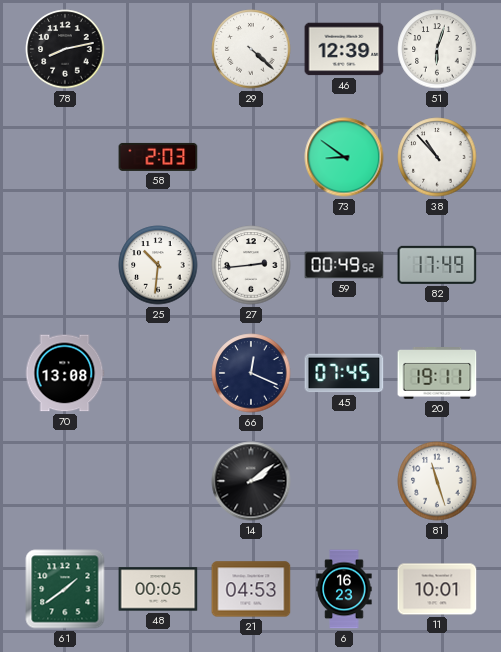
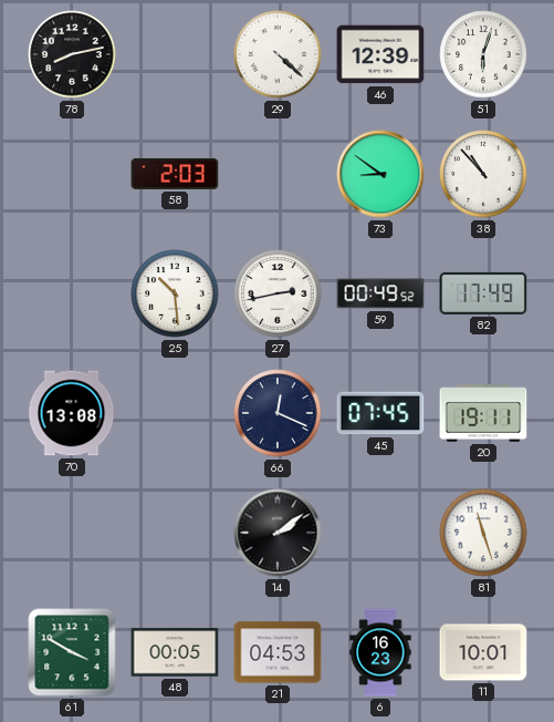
25: 10:31 -> 10:29
27: 2:44 -> 2:43
61: 1:39 -> 3:50
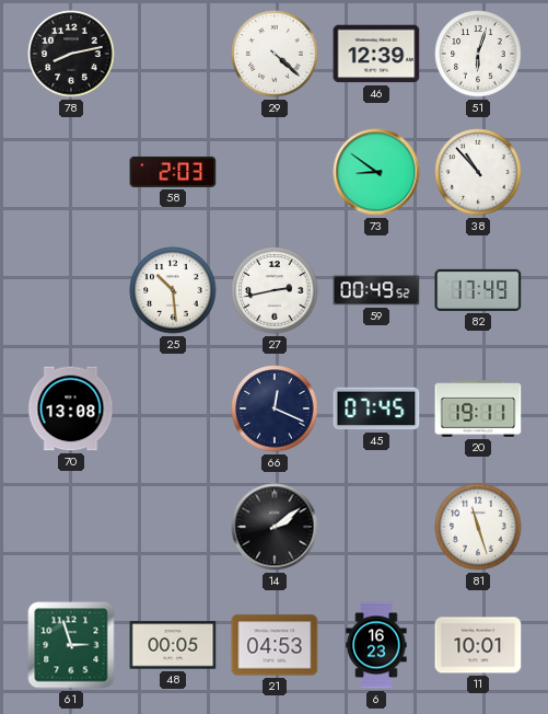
61: 3:50 -> 2:57
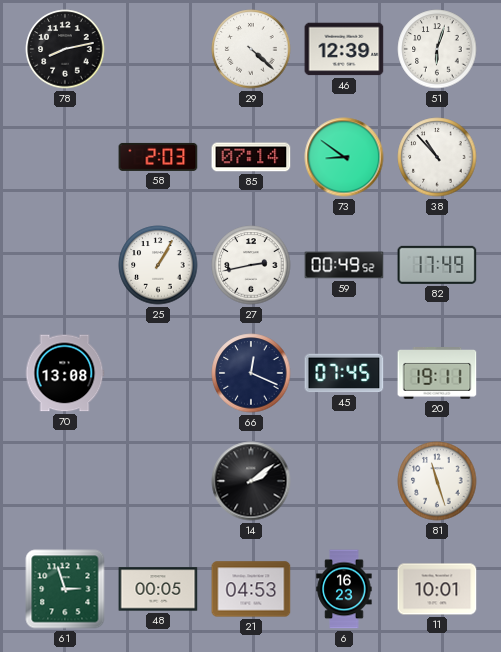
85: none -> 07:14
25: 10:29 -> 1:05
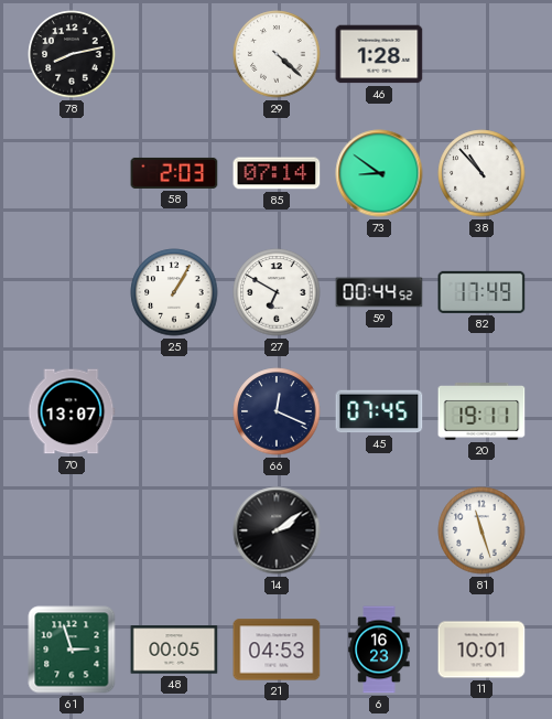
46: 12:39 -> 1:28
51: 6:03 -> none
27: 2:43 -> 6:50
59: 00:49 -> 00:44
70: 13:08 -> 13:07
